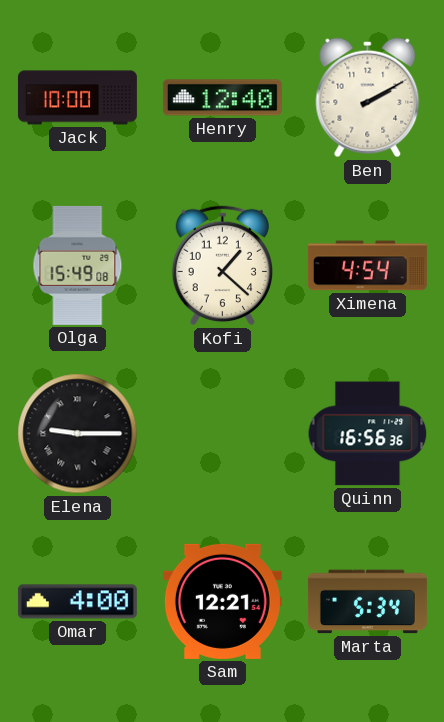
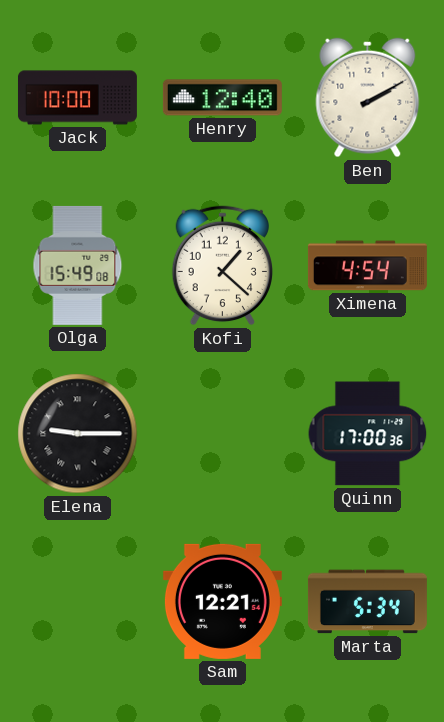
Quinn: 16:56 -> 17:00
Omar: 4:00 -> none
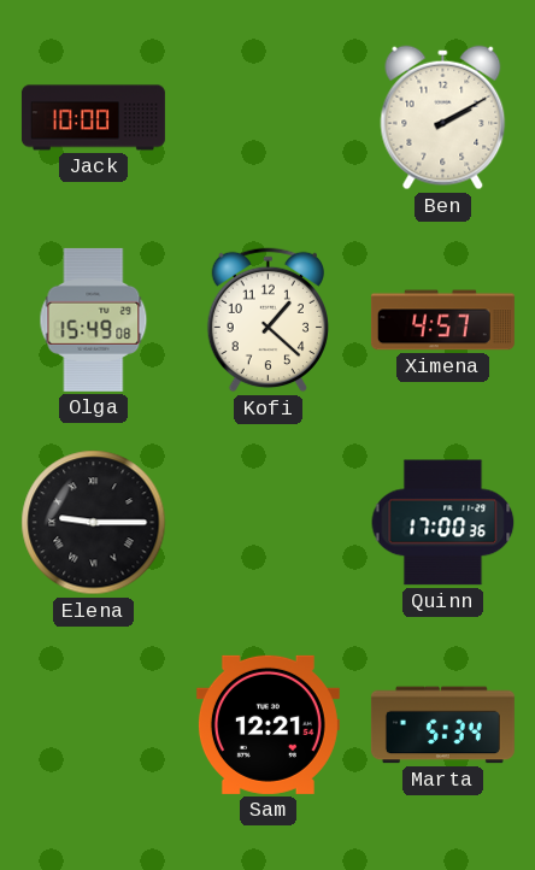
Henry: 12:40 -> none
Ximena: 4:54 -> 4:57
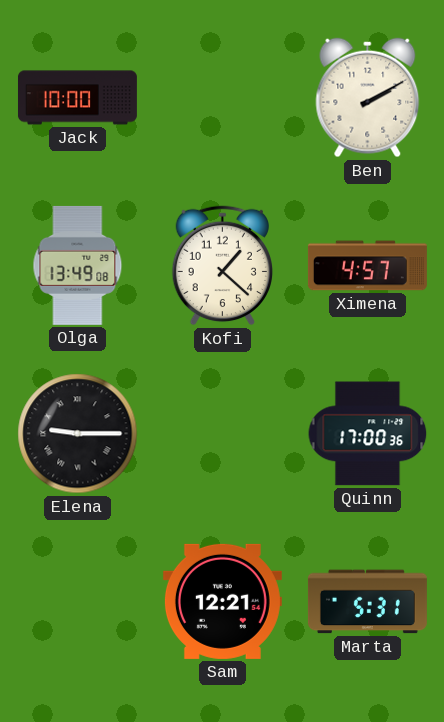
Olga: 15:49 -> 13:49
Marta: 5:34 -> 5:31
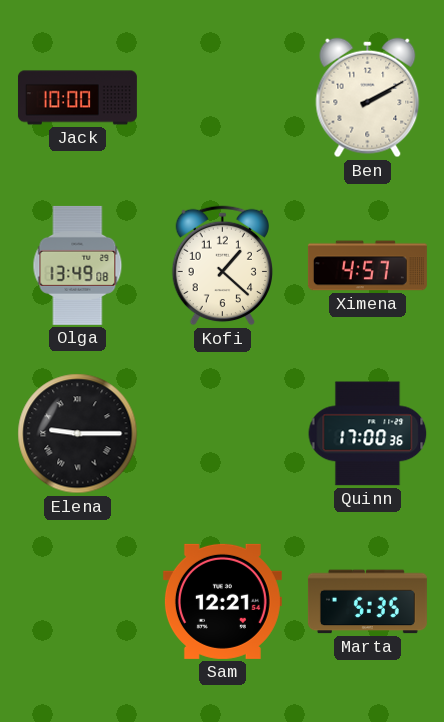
Marta: 5:31 -> 5:35
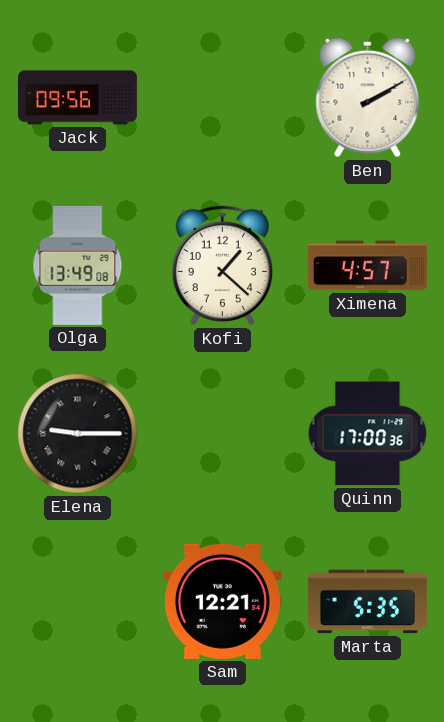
Jack: 10:00 -> 09:56
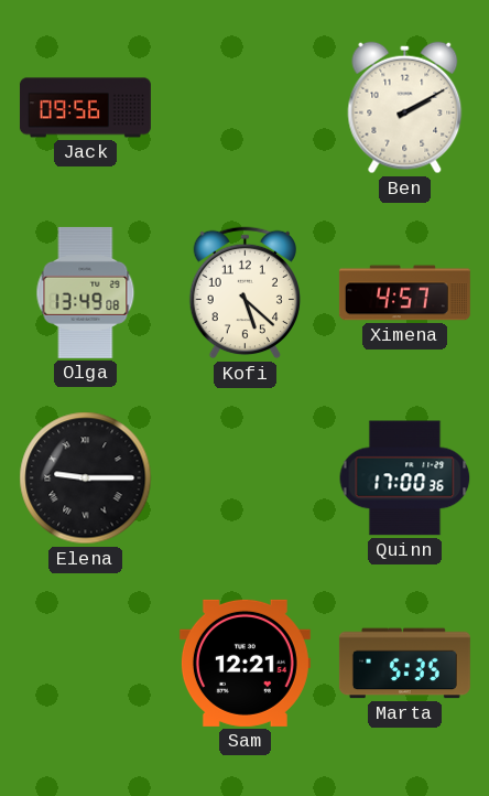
Kofi: 1:22 -> 5:22
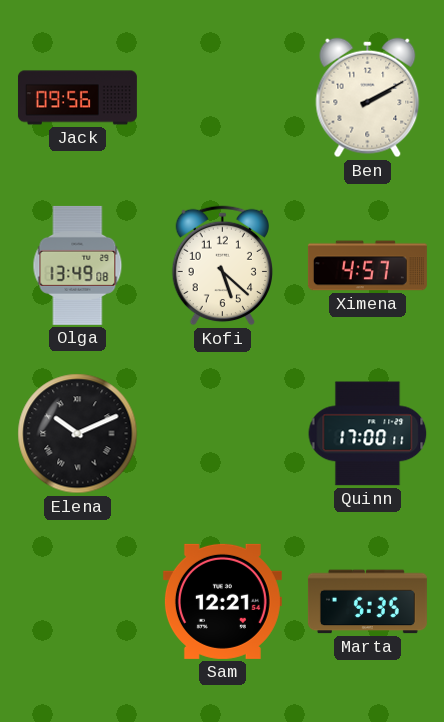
Elena: 9:15 -> 10:11
Quinn: 17:00:36 -> 17:00:11
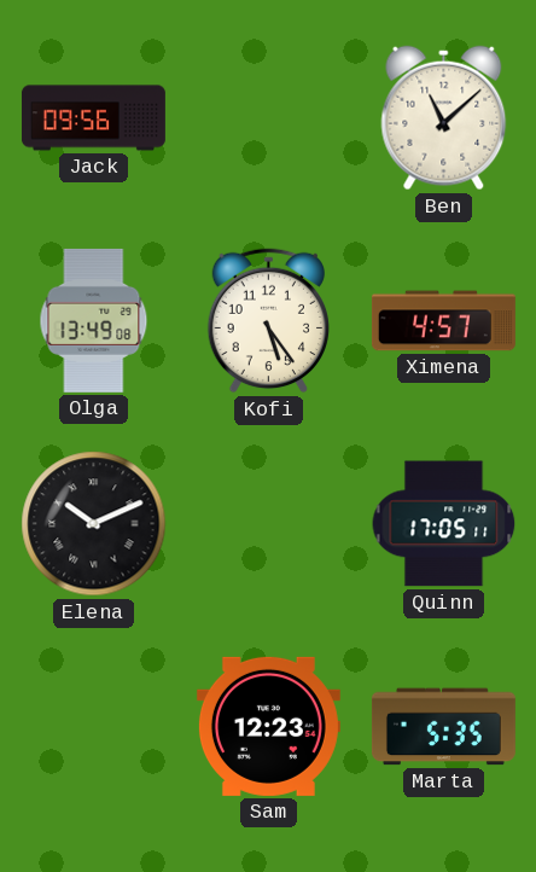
Ben: 2:10 -> 11:08
Kofi: 5:22 -> 5:24
Quinn: 17:00 -> 17:05
Sam: 12:21 -> 12:23
